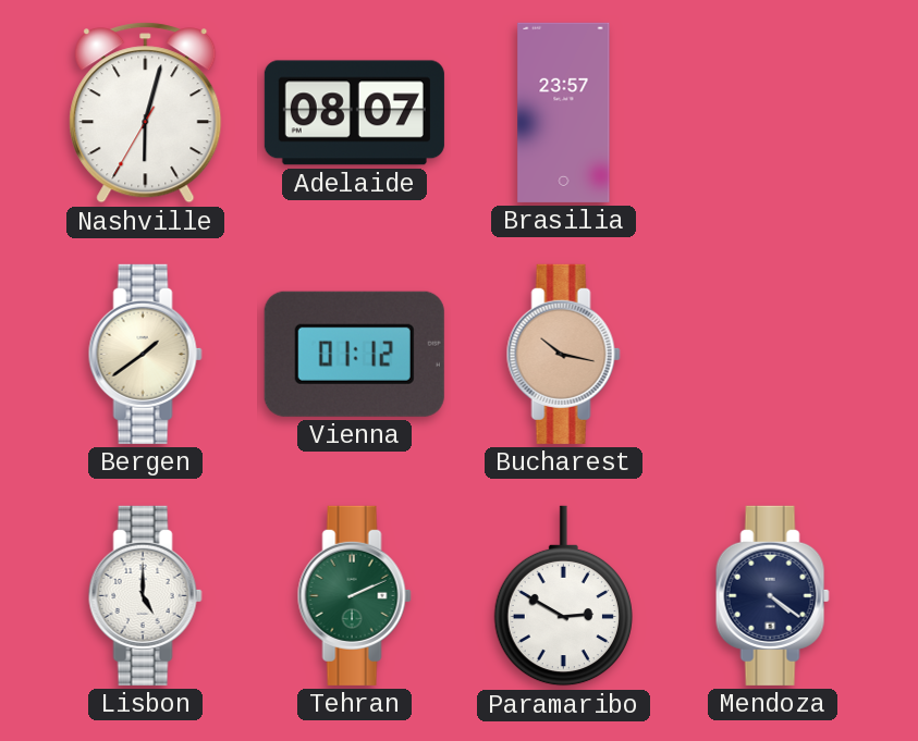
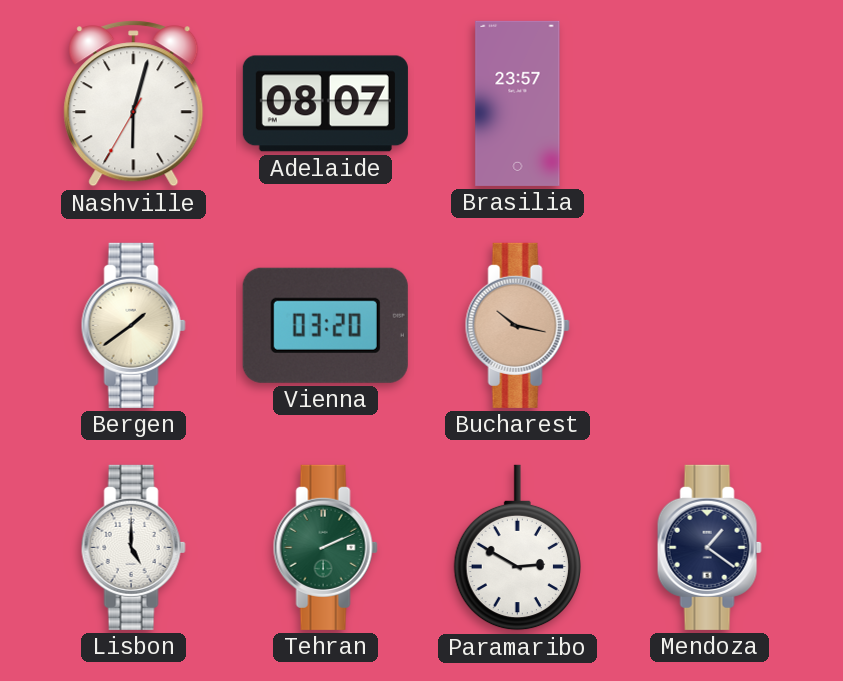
Vienna: 01:12 -> 03:20
Mendoza: 4:21 -> 1:21
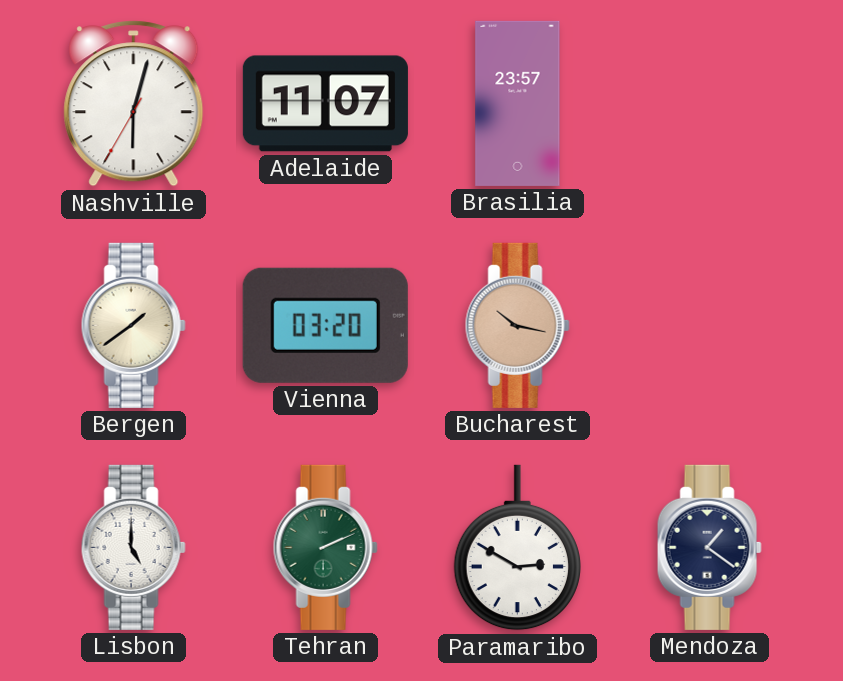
Adelaide: 08:07 -> 11:07
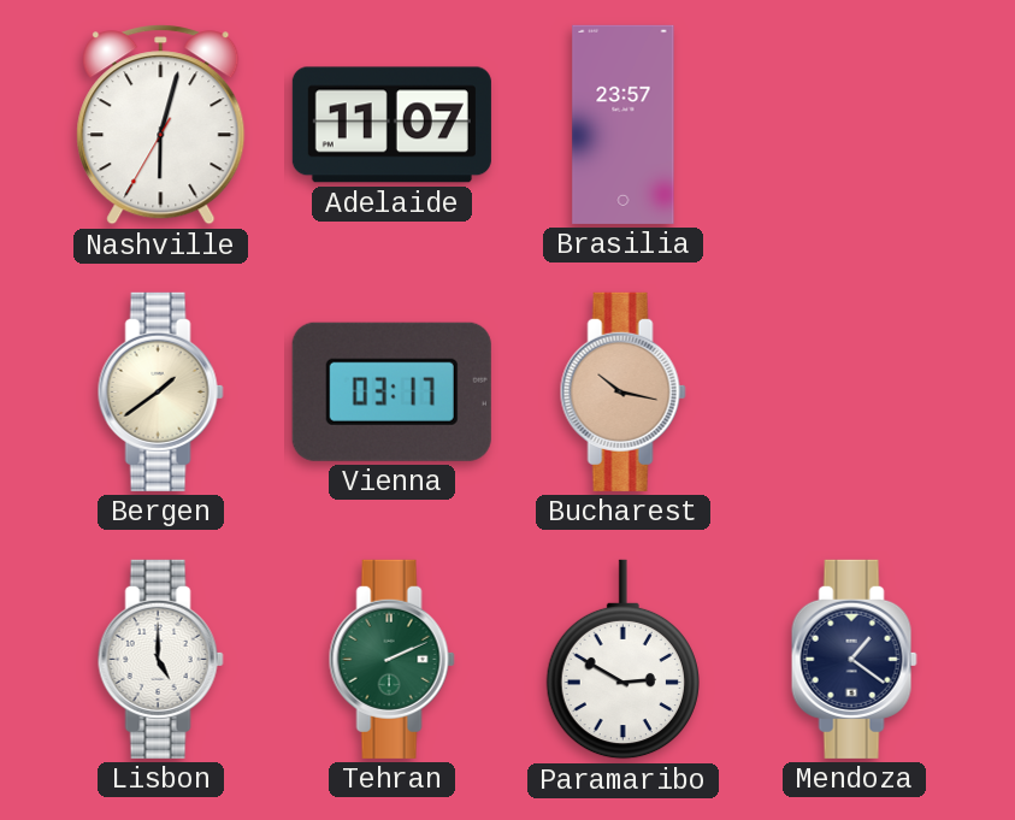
Vienna: 03:20 -> 03:17
